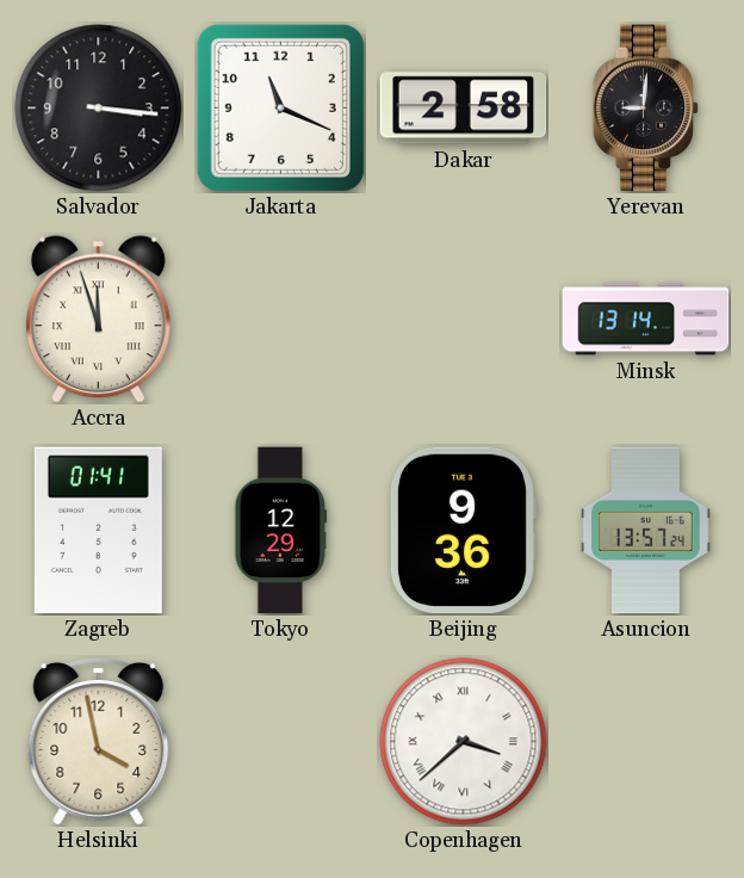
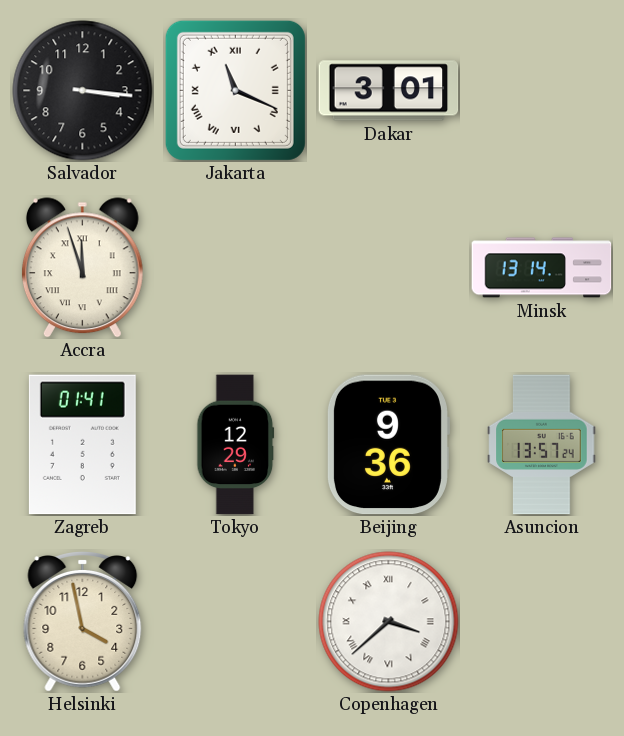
Jakarta numerals: Arabic -> Roman
Dakar: 2:58 -> 3:01
Yerevan: 9:01 -> none
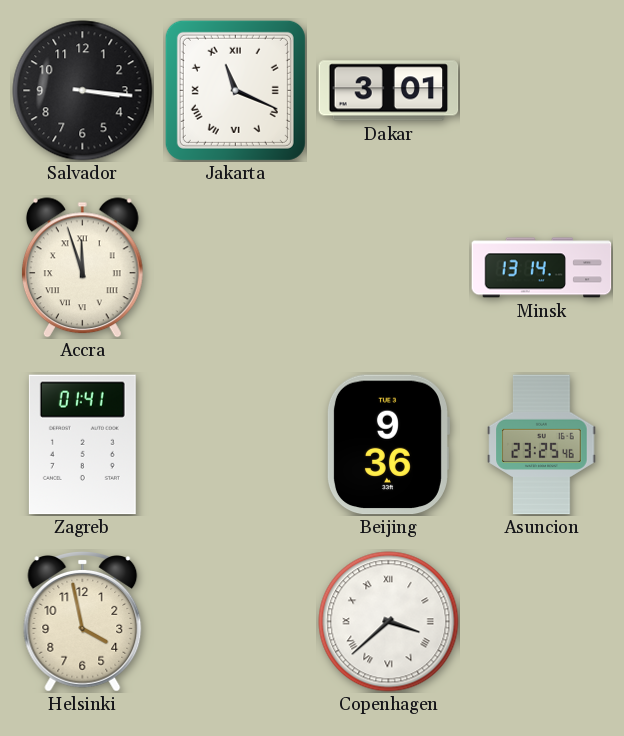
Tokyo: 12:29 -> none
Asuncion: 13:57 -> 23:25
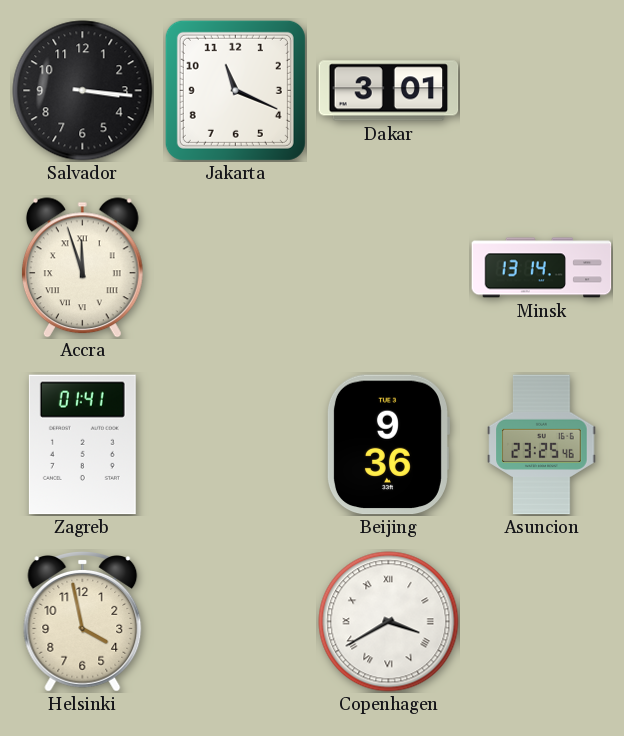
Jakarta numerals: Roman -> Arabic
Copenhagen: 3:38 -> 3:40
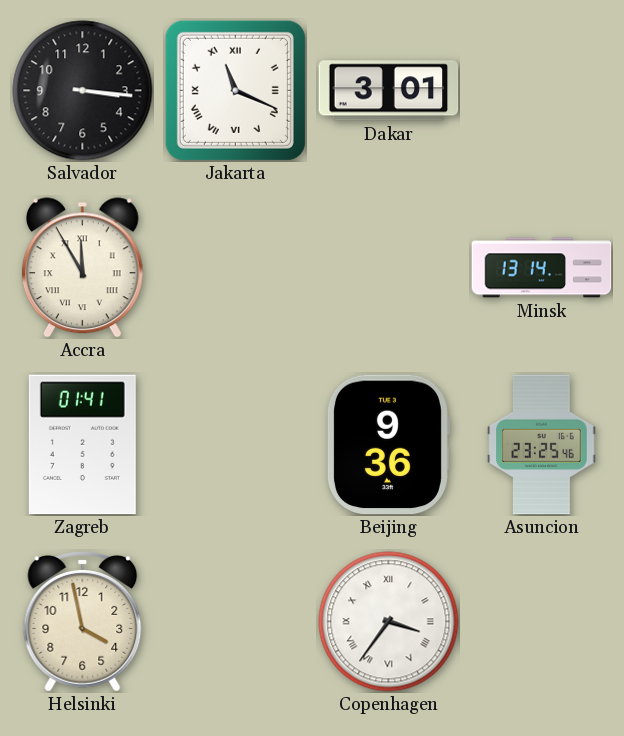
Jakarta numerals: Arabic -> Roman
Accra: 11:57 -> 11:55
Copenhagen: 3:40 -> 3:36
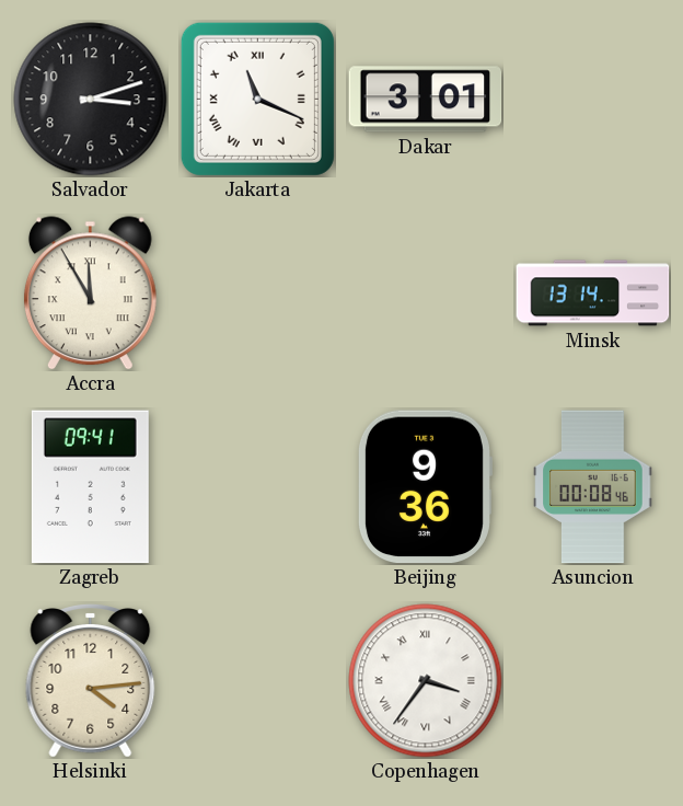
Salvador: 3:16 -> 3:12
Zagreb: 01:41 -> 09:41
Asuncion: 23:25 -> 00:08
Helsinki: 3:58 -> 4:14
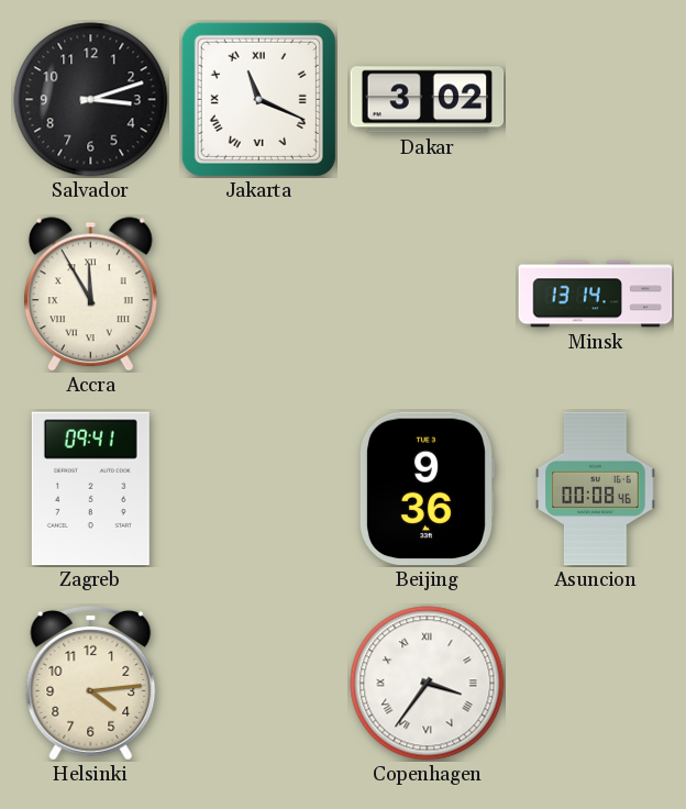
Dakar: 3:01 -> 3:02
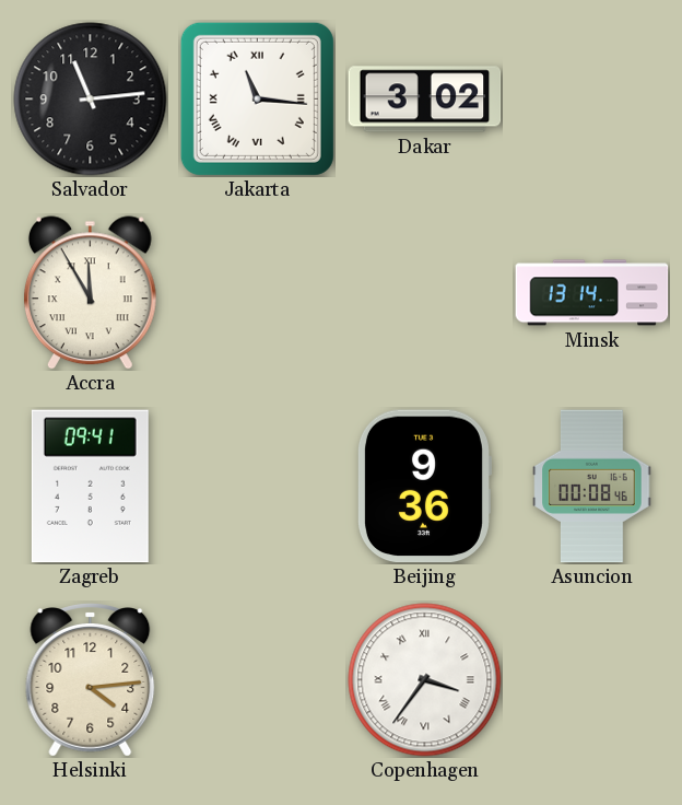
Salvador: 3:12 -> 11:14
Jakarta: 11:19 -> 11:16
